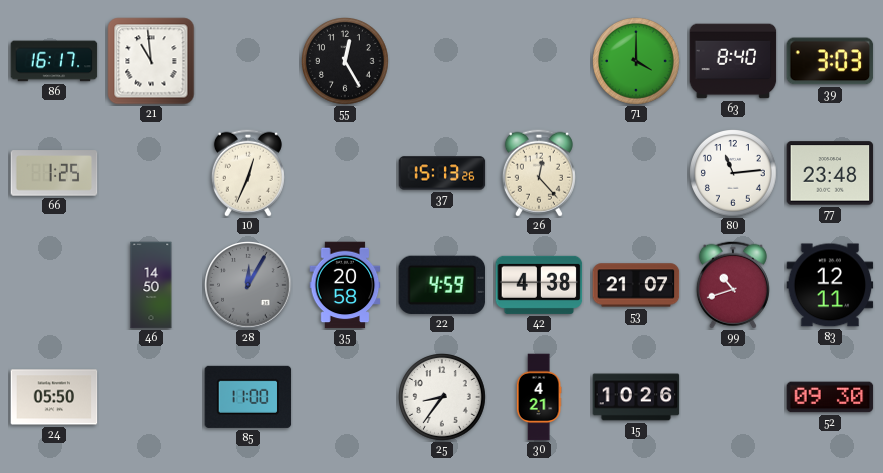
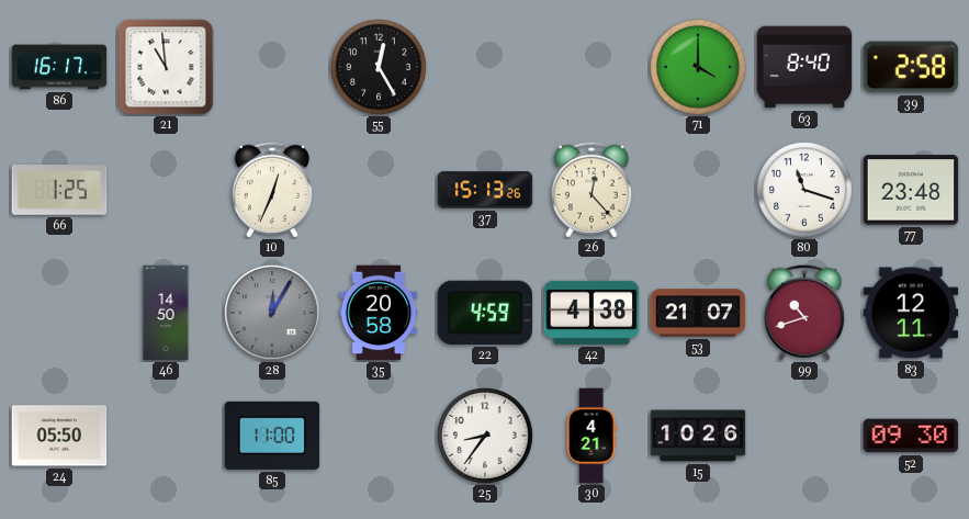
39: 3:03 -> 2:58
80: 11:14 -> 11:18
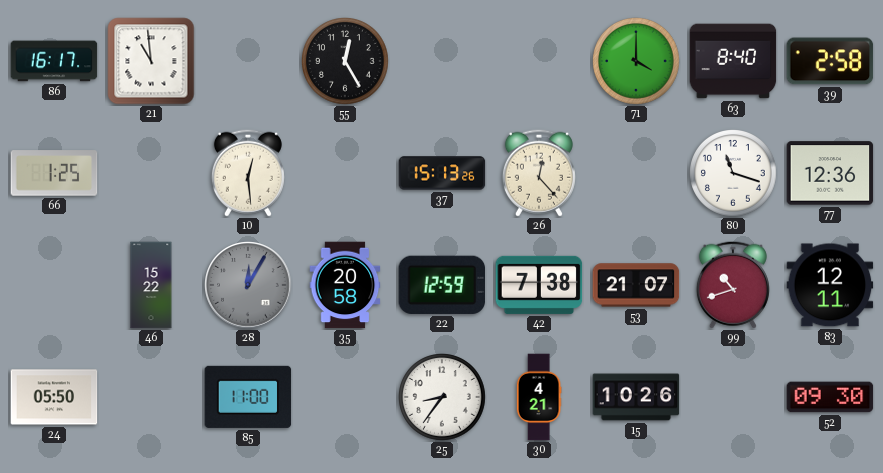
10: 12:34 -> 12:29
77: 23:48 -> 12:36
46: 14:50 -> 15:22
22: 4:59 -> 12:59
42: 4:38 -> 7:38
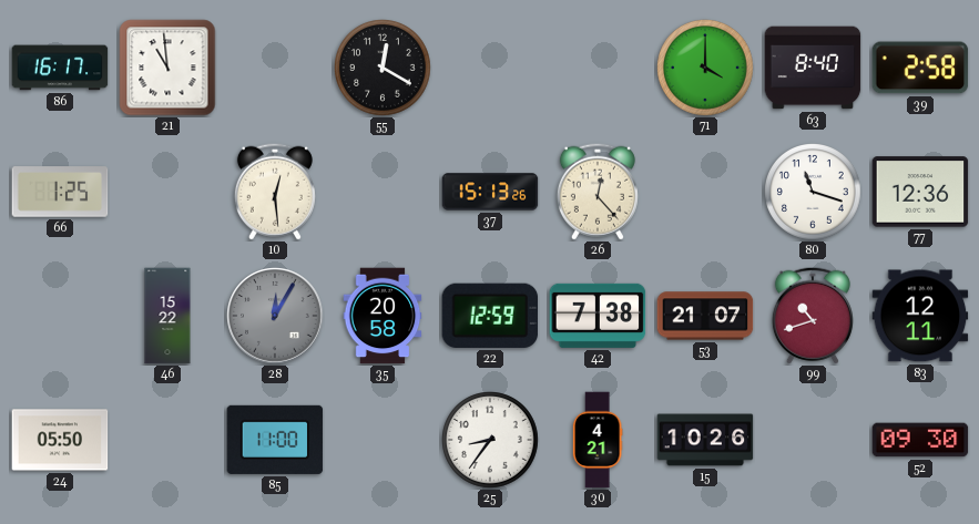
55: 12:25 -> 12:20
